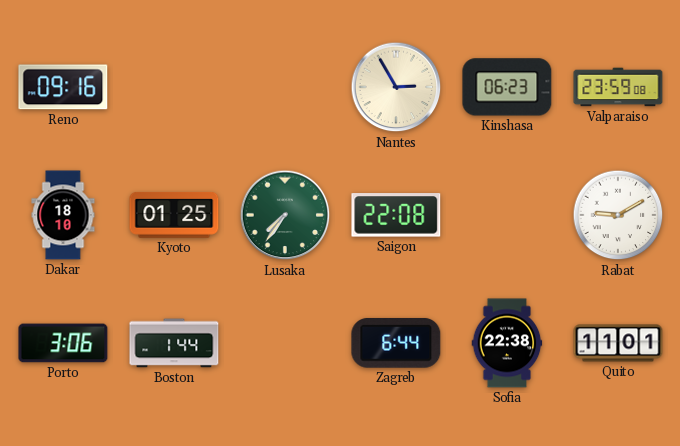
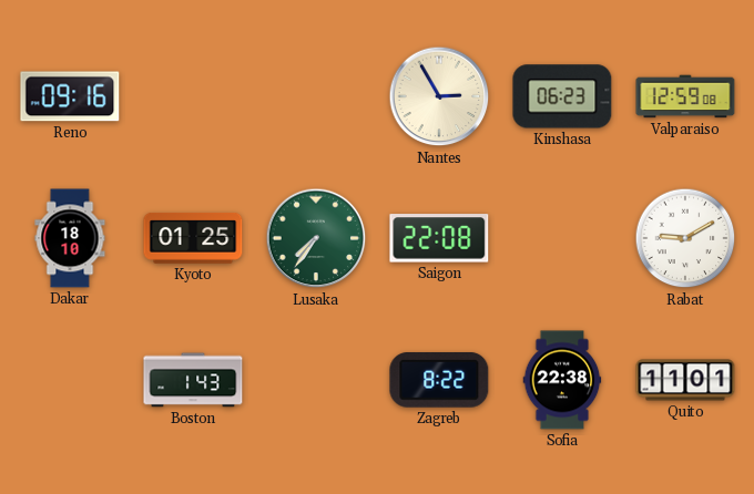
Valparaiso: 23:59 -> 12:59
Porto: 3:06 -> none
Boston: 1:44 -> 1:43
Zagreb: 6:44 -> 8:22
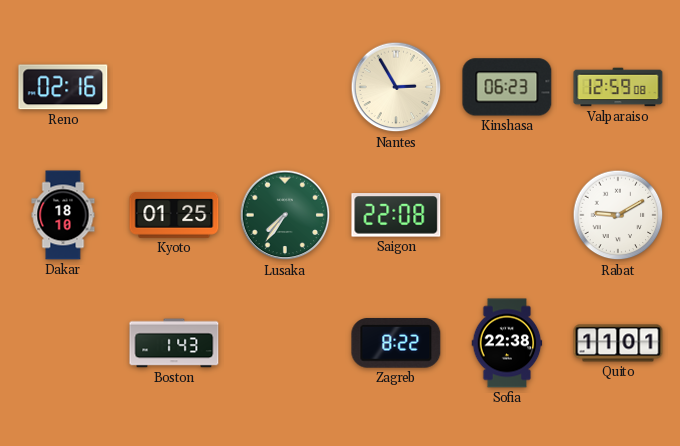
Reno: 09:16 -> 02:16
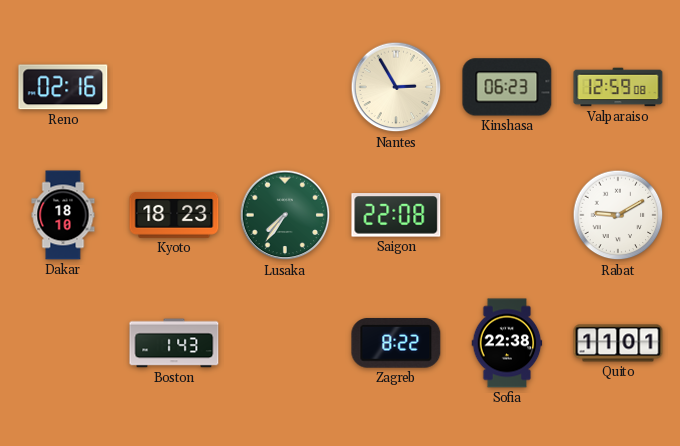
Kyoto: 01:25 -> 18:23
